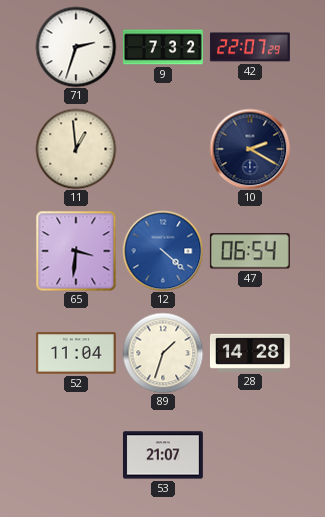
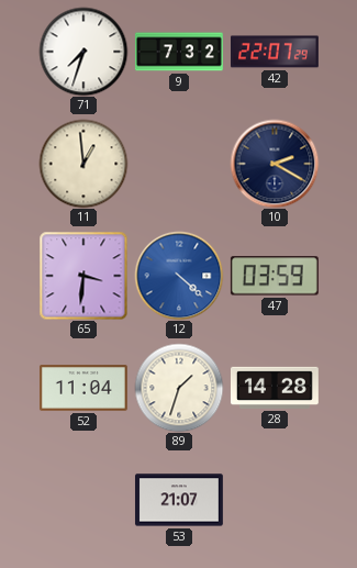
71: 2:33 -> 7:33
47: 06:54 -> 03:59
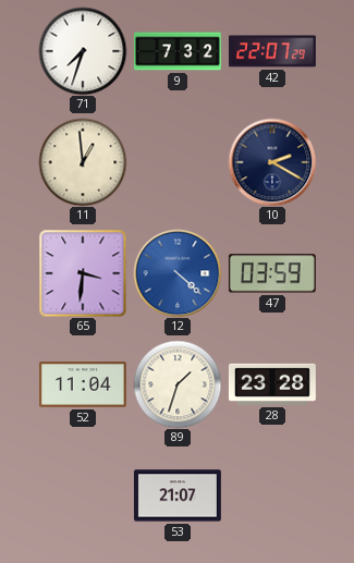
28: 14:28 -> 23:28
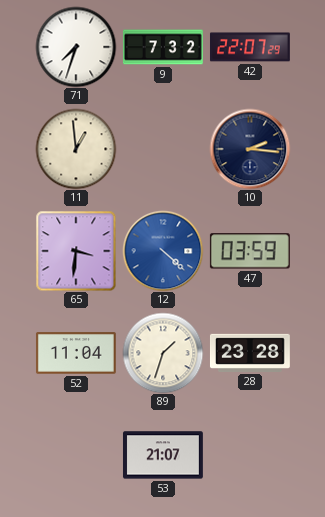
10: 2:20 -> 2:16
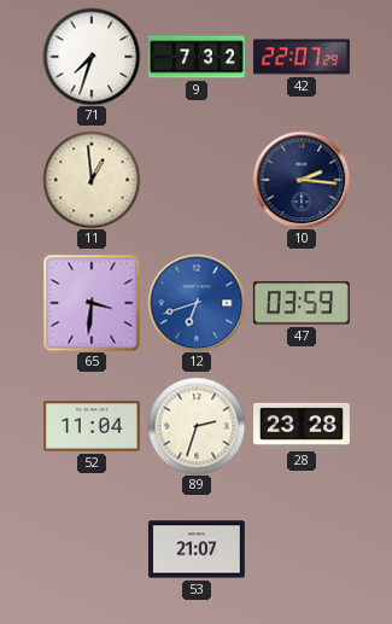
12: 4:22 -> 6:42
89: 1:33 -> 2:33
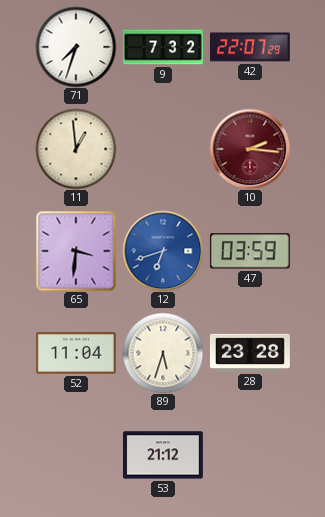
10 dial: navy -> burgundy
89: 2:33 -> 5:33
53: 21:07 -> 21:12
